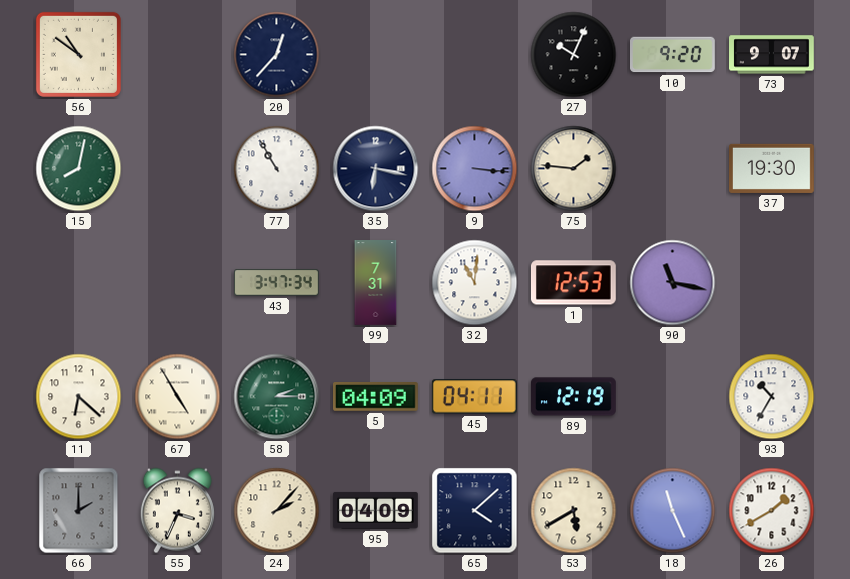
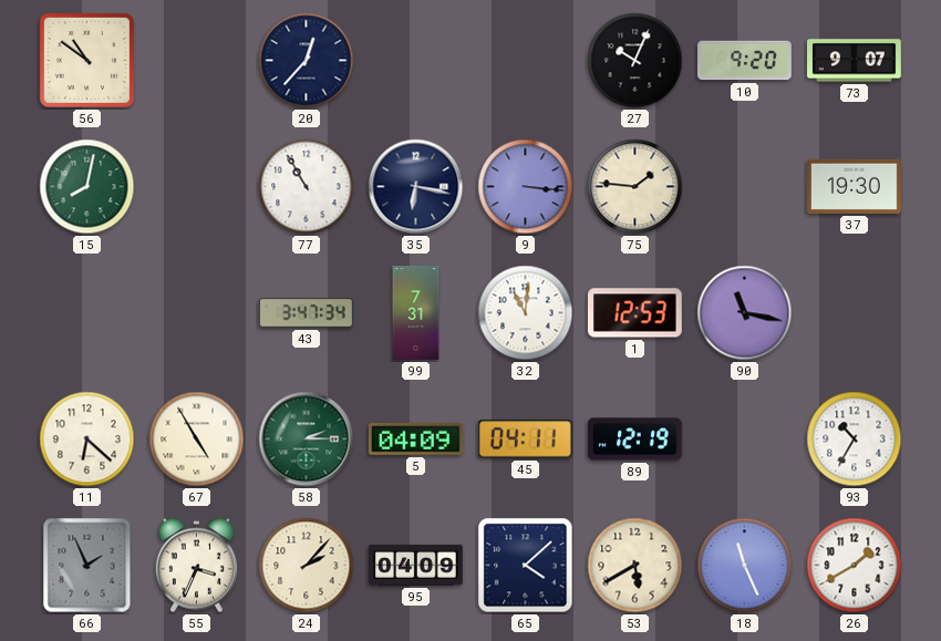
66: 2:00 -> 1:56
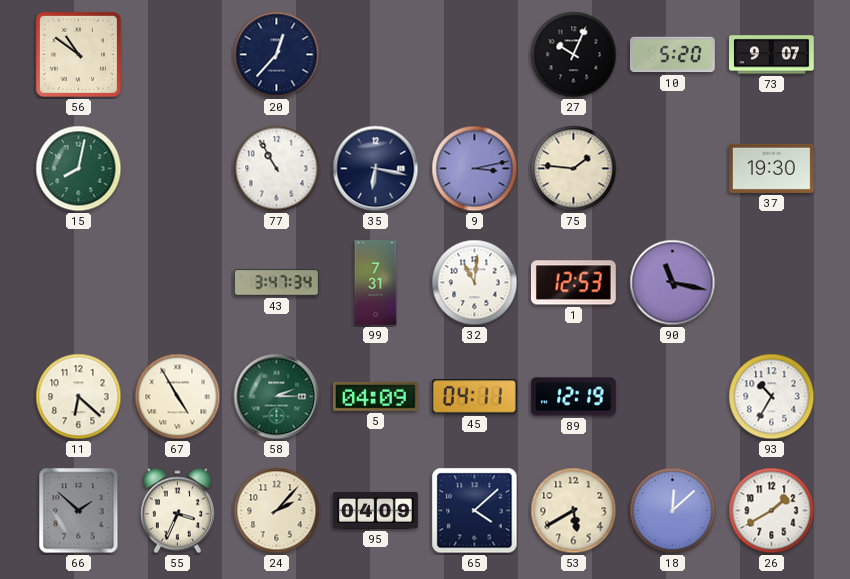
10: 9:20 -> 5:20
9: 3:16 -> 3:13
66: 1:56 -> 1:52
18: 11:26 -> 12:08
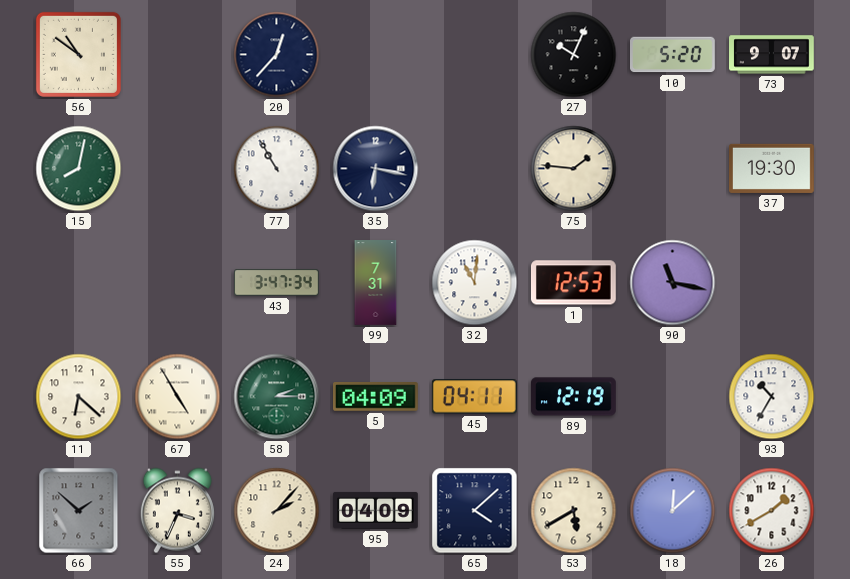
9: 3:13 -> none
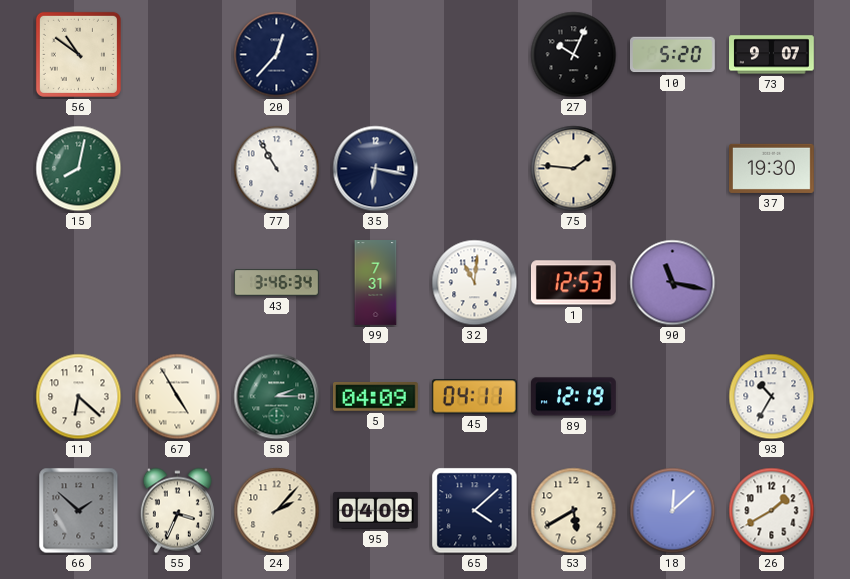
43: 3:47 -> 3:46
